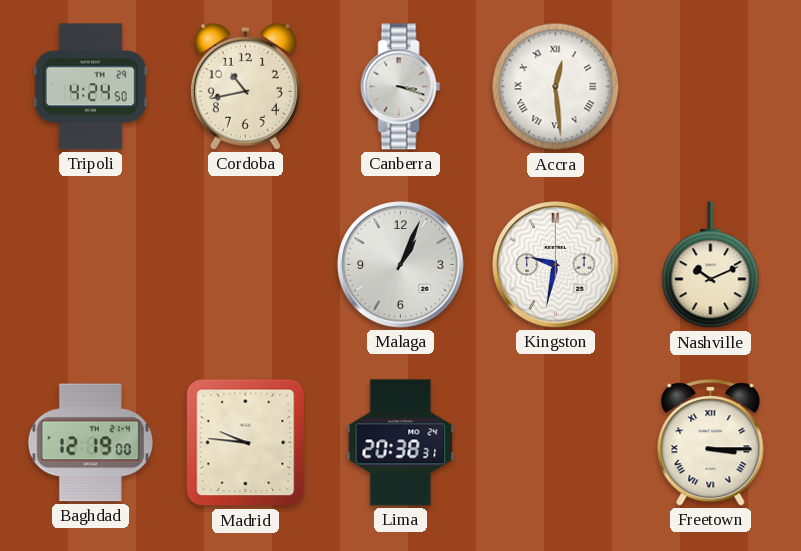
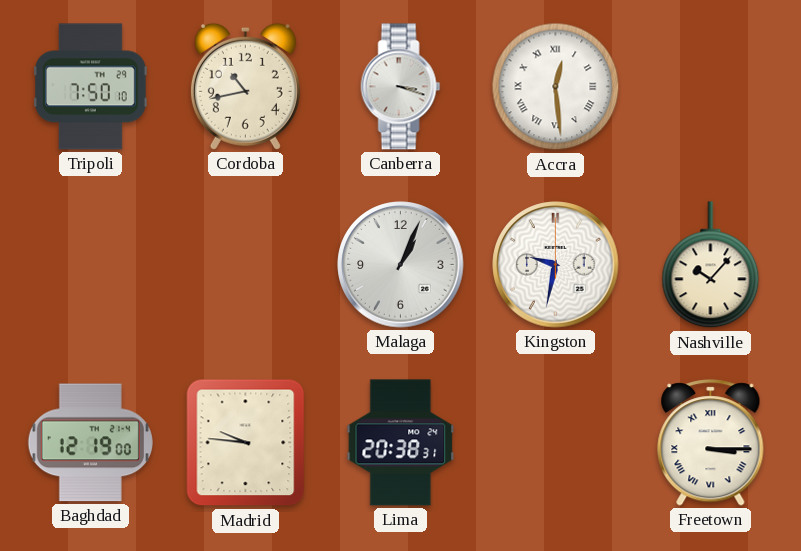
Tripoli: 4:24 -> 7:50
Nashville: 10:11 -> 10:07
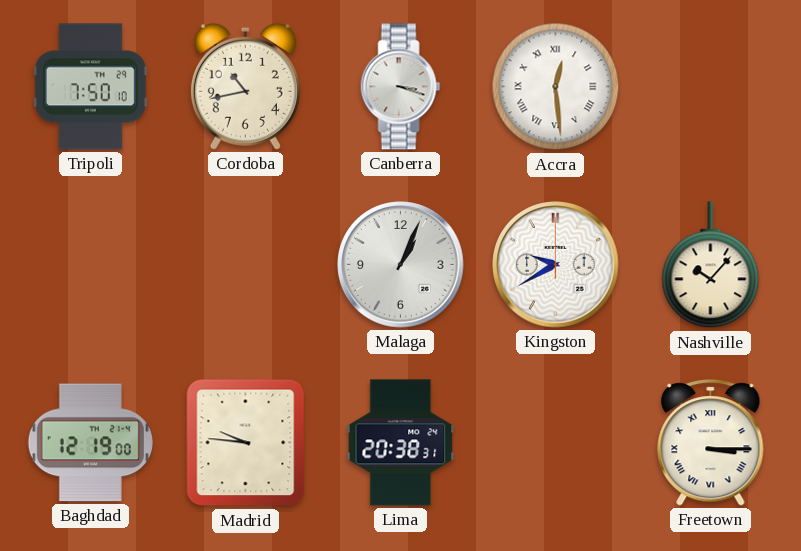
Kingston: 9:32 -> 9:40
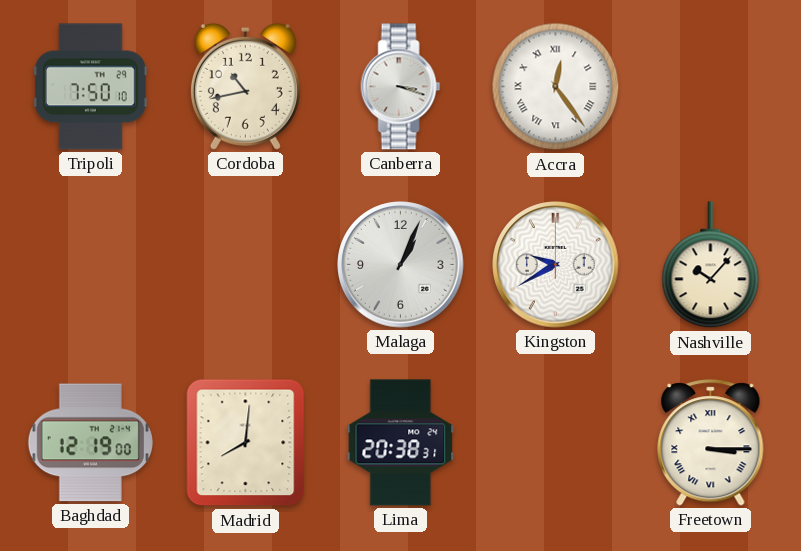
Accra: 12:29 -> 12:24
Madrid: 9:46 -> 8:01
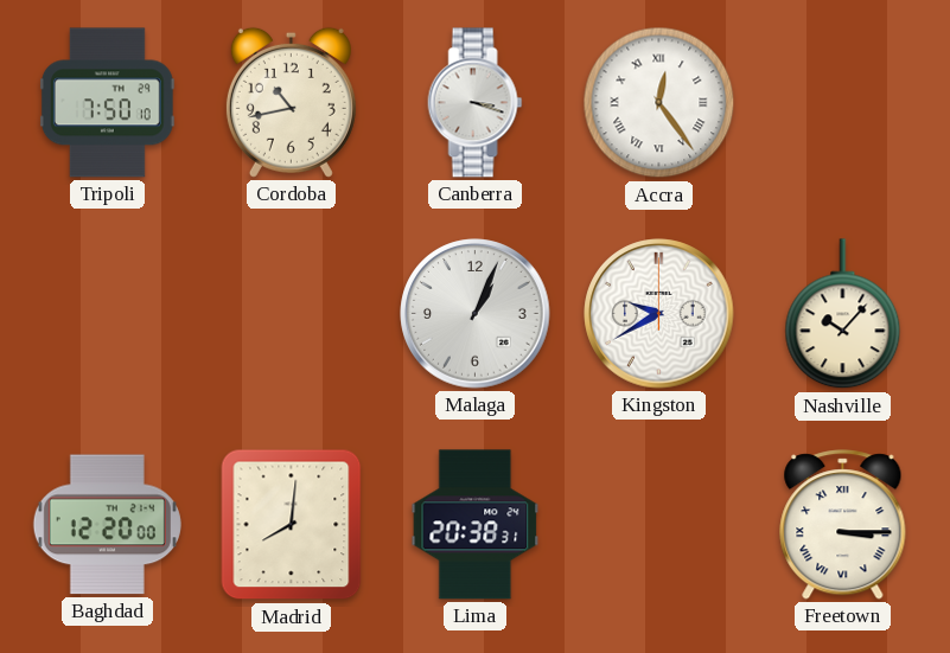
Baghdad: 12:19 -> 12:20
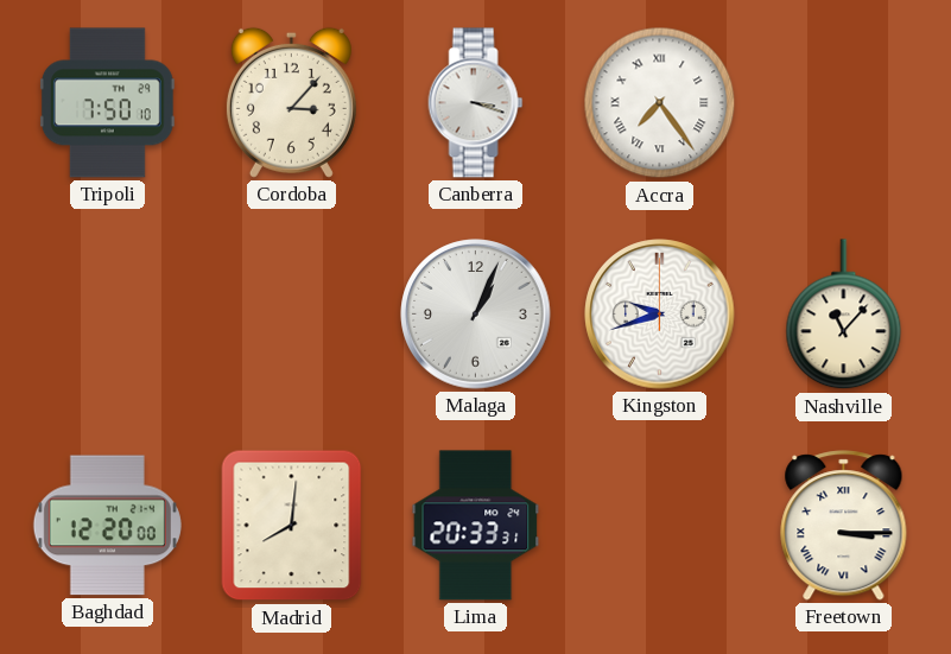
Cordoba: 10:43 -> 3:07
Accra: 12:24 -> 7:24
Kingston: 9:40 -> 9:42
Nashville: 10:07 -> 11:07
Lima: 20:38 -> 20:33
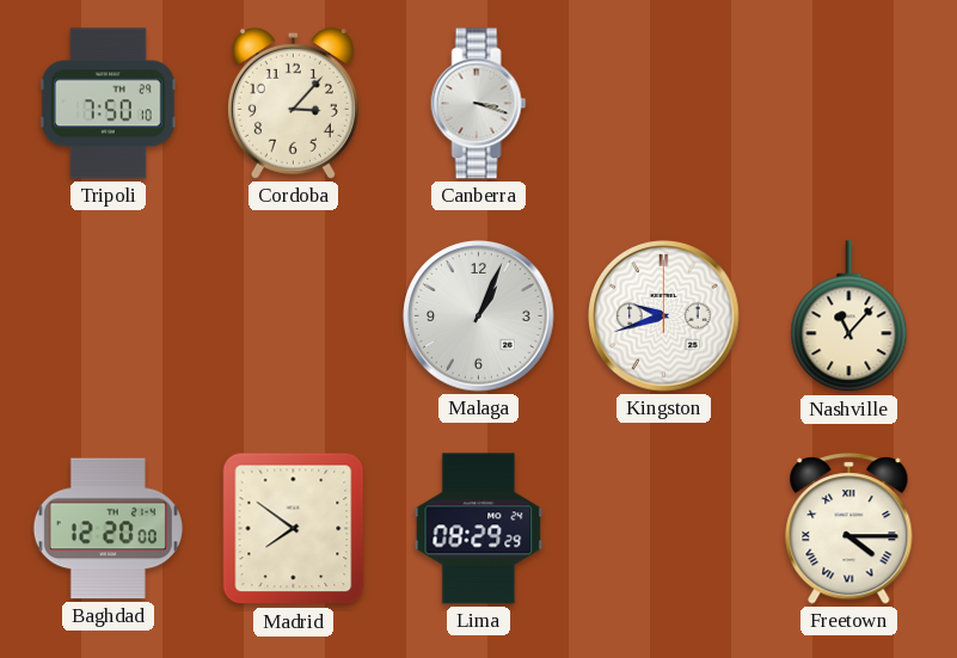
Accra: 7:24 -> none
Madrid: 8:01 -> 7:51
Lima: 20:33 -> 08:29
Freetown: 3:15 -> 4:15
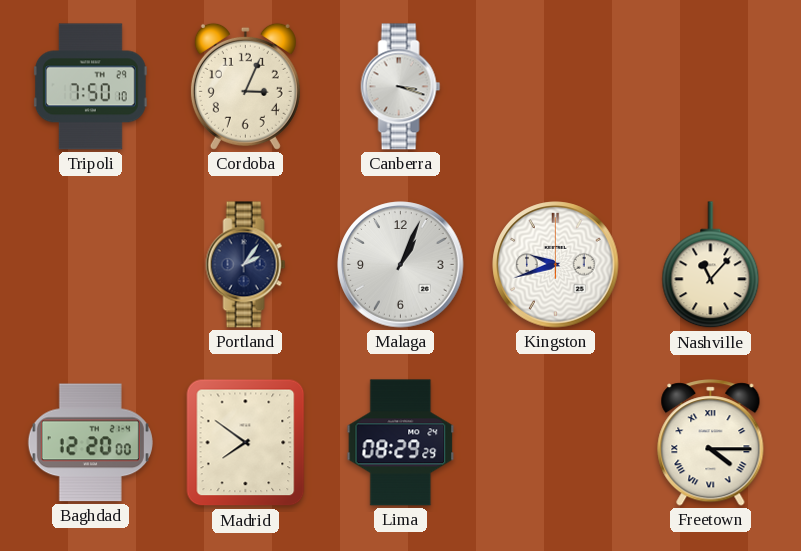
Cordoba: 3:07 -> 3:04
Portland: none -> 2:06
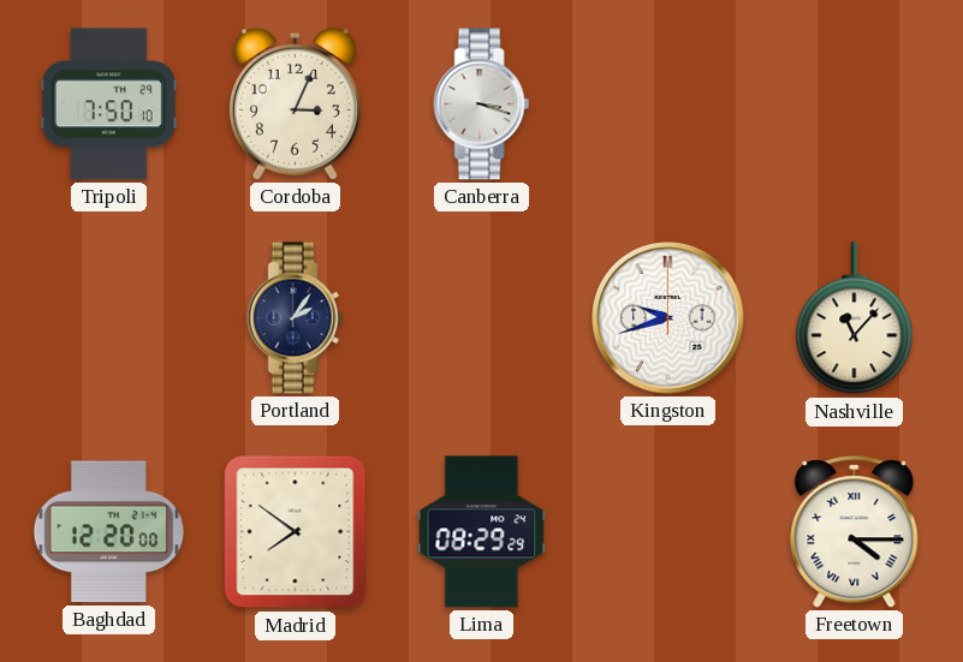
Malaga: 1:04 -> none
